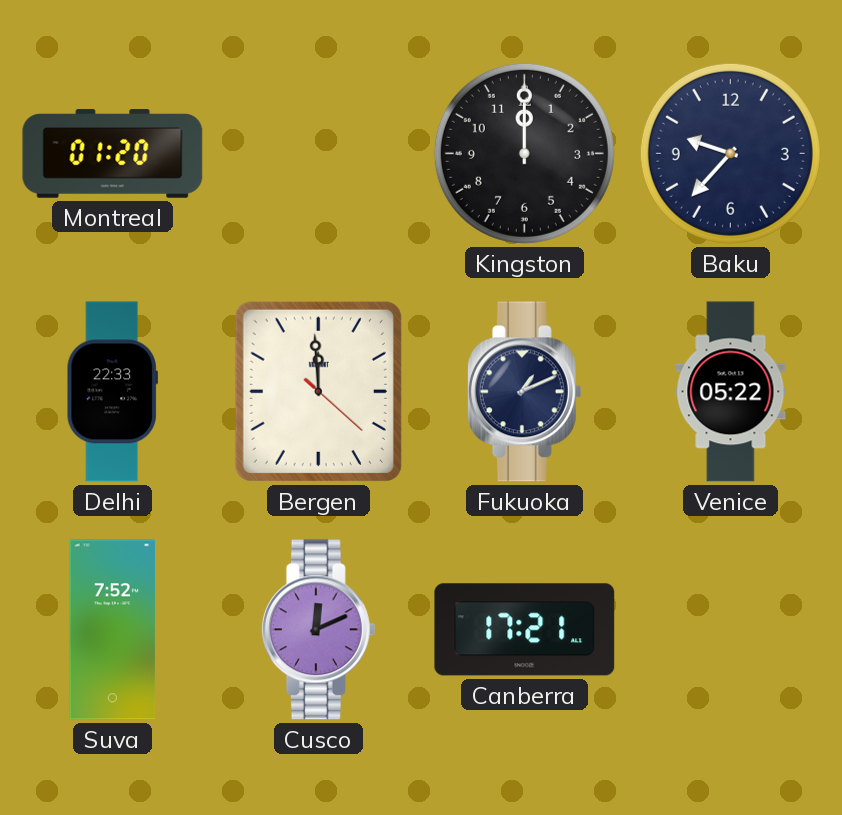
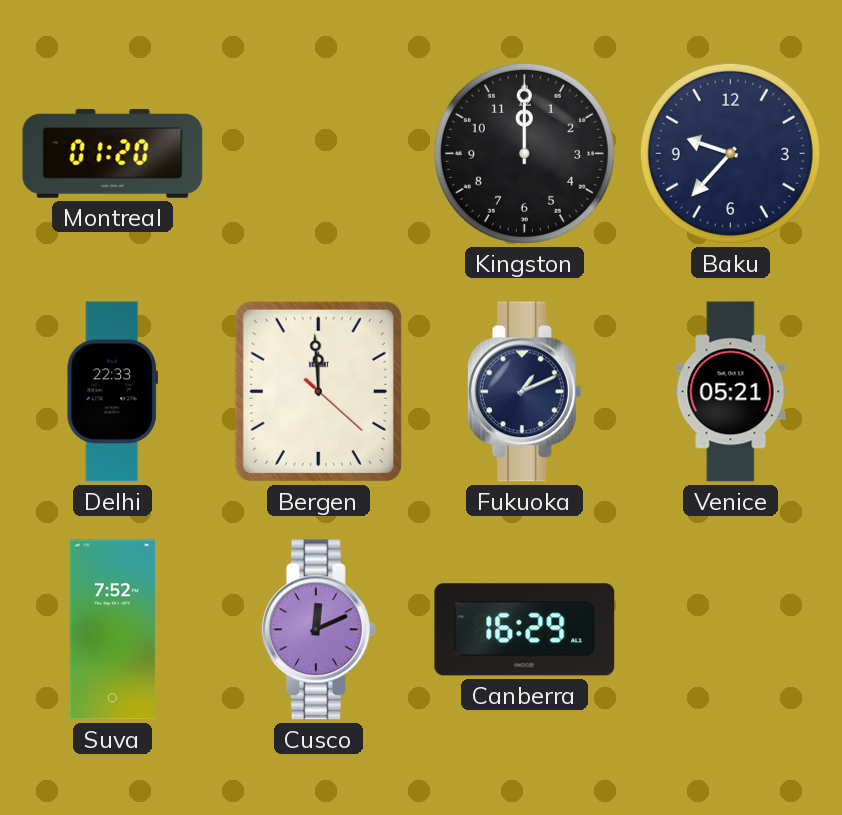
Venice: 05:22 -> 05:21
Canberra: 17:21 -> 16:29
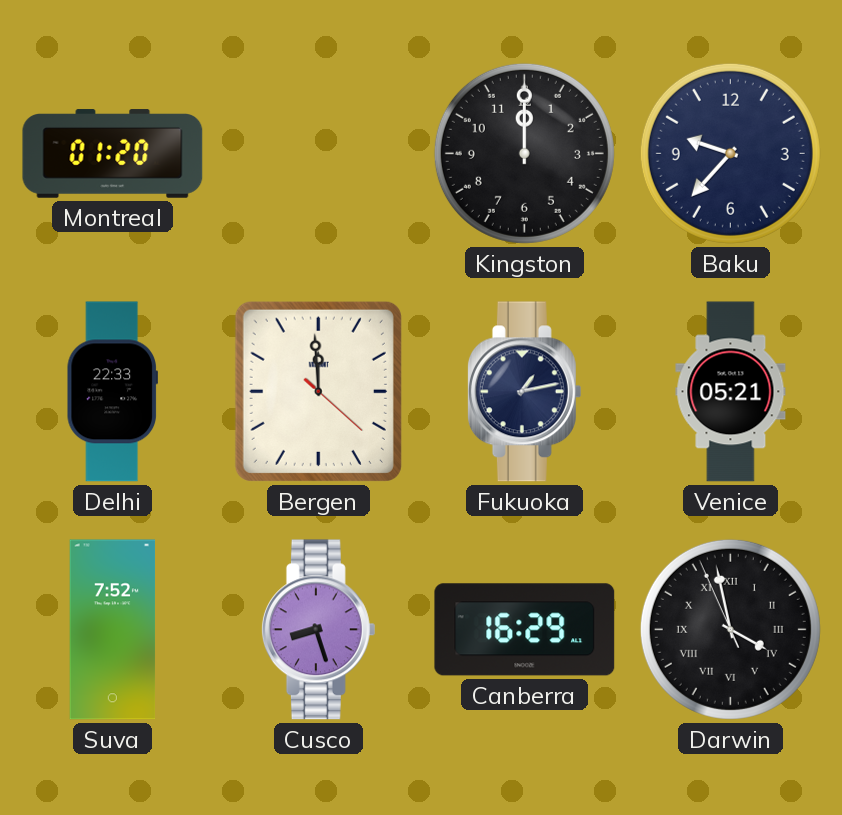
Fukuoka: 1:11 -> 1:13
Cusco: 12:11 -> 8:27
Darwin: none -> 3:57
